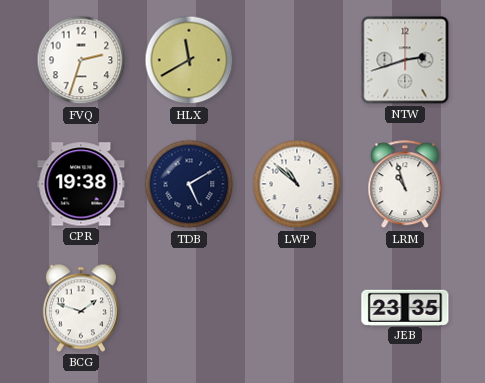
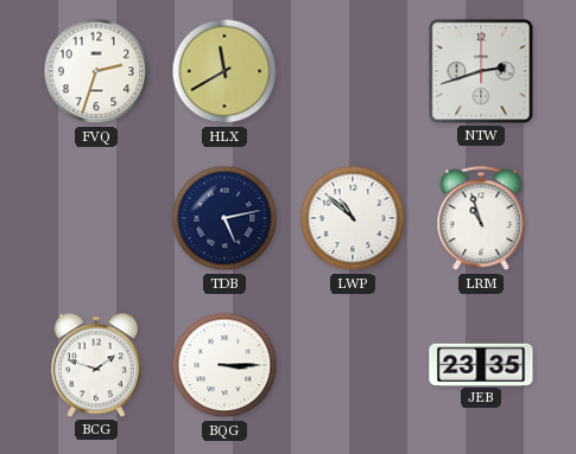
CPR: 19:38 -> none
TDB: 5:10 -> 5:13
BQG: none -> 3:15
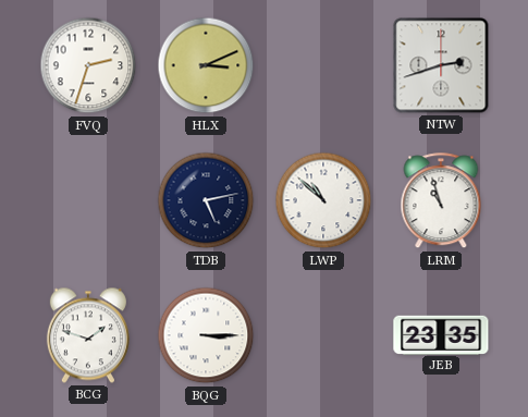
HLX: 11:40 -> 3:11
